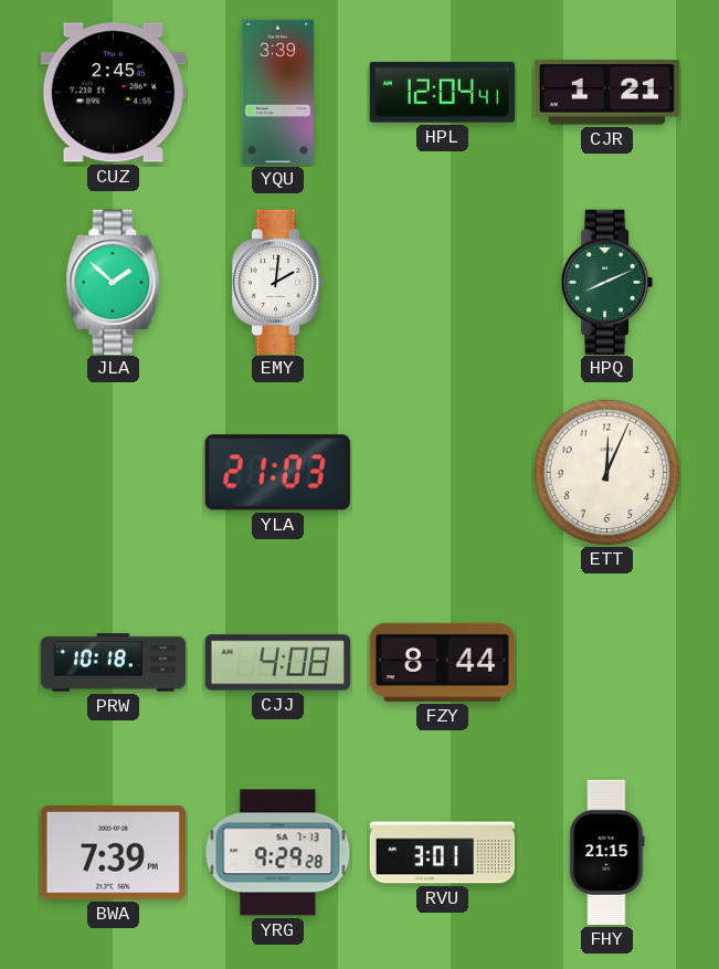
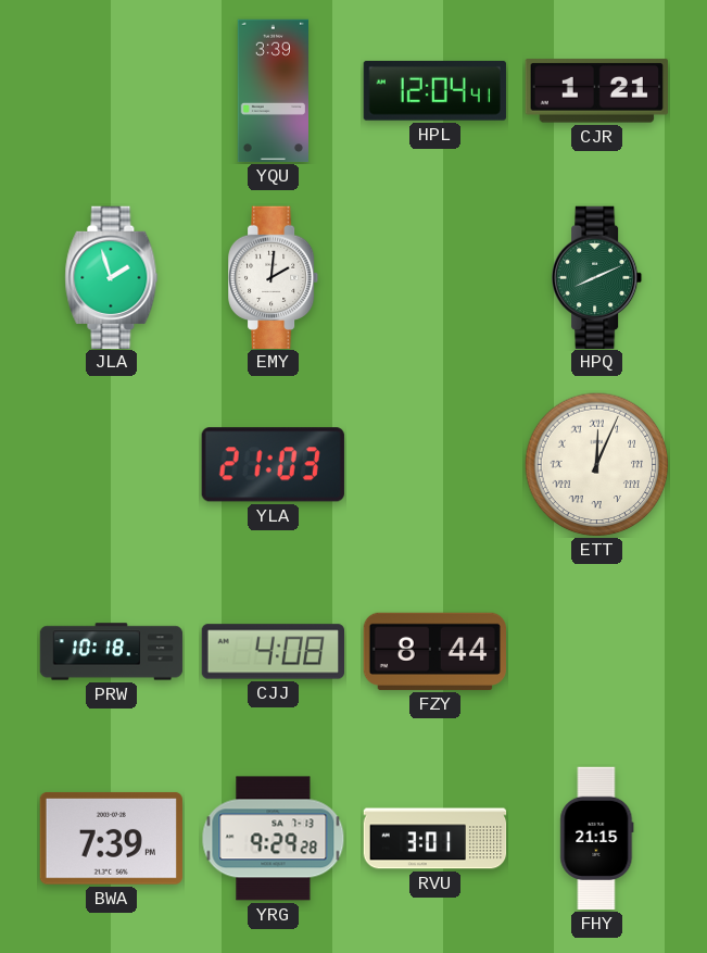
CUZ: 2:45 -> none
JLA: 1:52 -> 1:57
ETT numerals: Arabic -> Roman
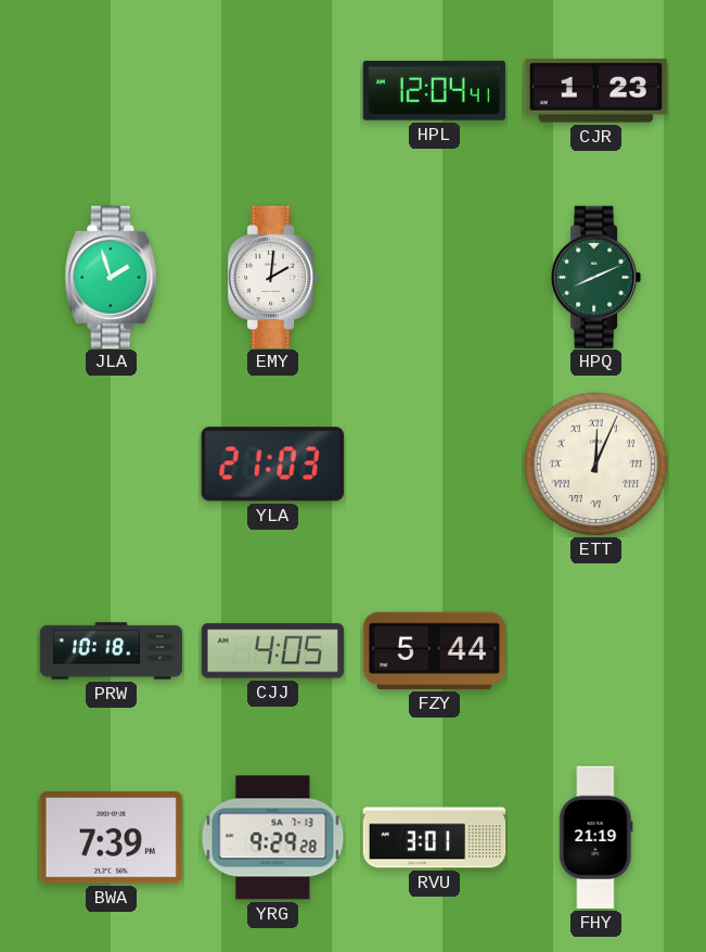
YQU: 3:39 -> none
CJR: 1:21 -> 1:23
CJJ: 4:08 -> 4:05
FZY: 8:44 -> 5:44
FHY: 21:15 -> 21:19
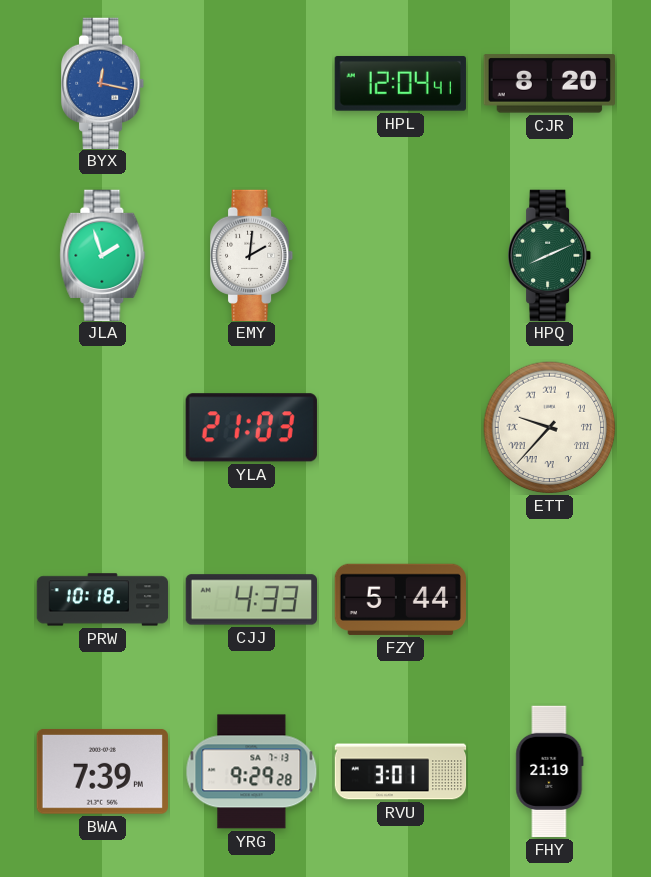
BYX: none -> 12:17
CJR: 1:23 -> 8:20
ETT: 12:04 -> 9:37
CJJ: 4:05 -> 4:33
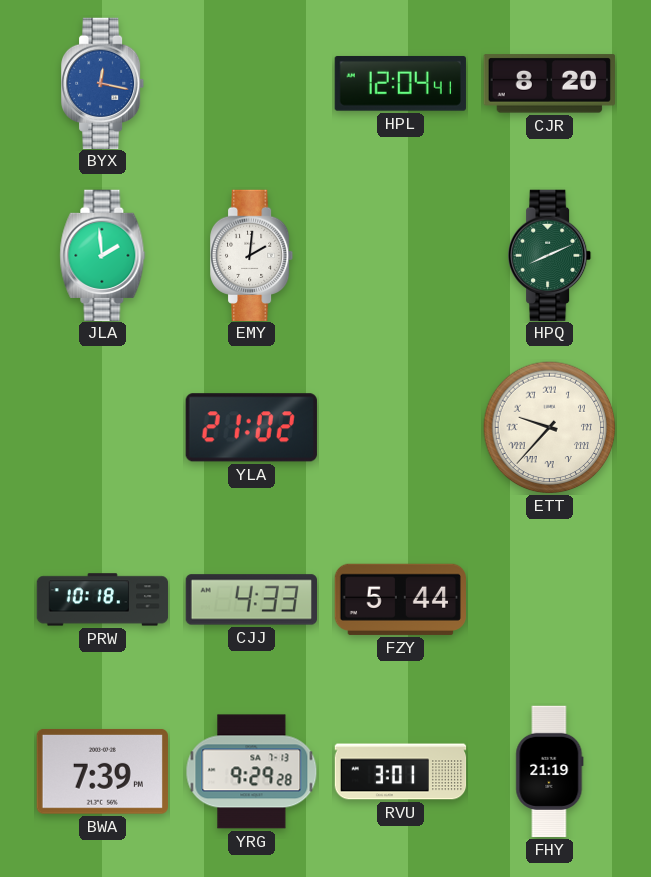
JLA: 1:57 -> 1:59
YLA: 21:03 -> 21:02
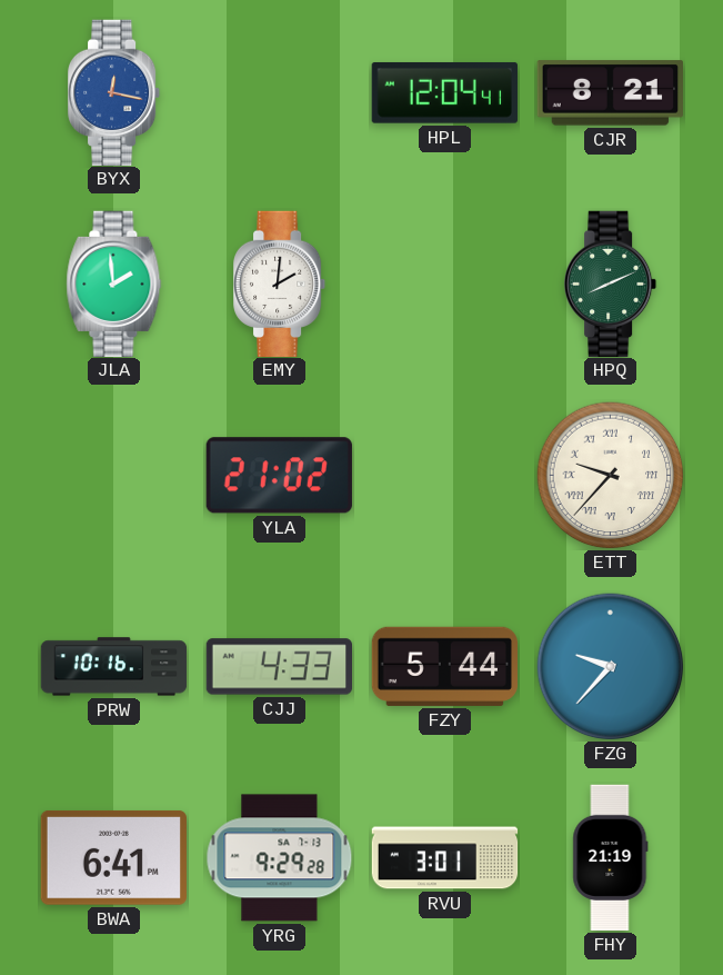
CJR: 8:20 -> 8:21
PRW: 10:18 -> 10:16
FZG: none -> 9:37
BWA: 7:39 -> 6:41
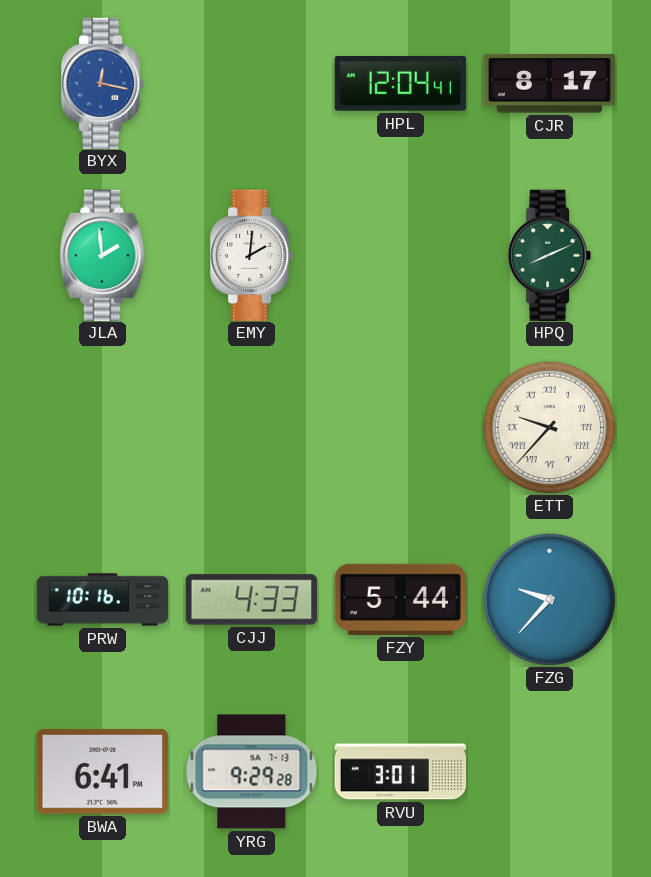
CJR: 8:21 -> 8:17
YLA: 21:02 -> none
FHY: 21:19 -> none
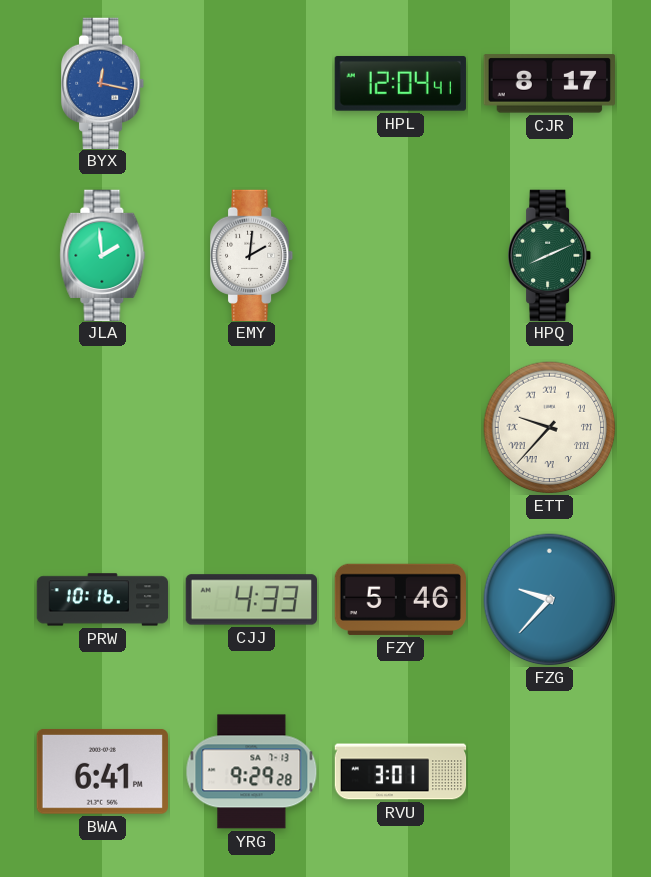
FZY: 5:44 -> 5:46
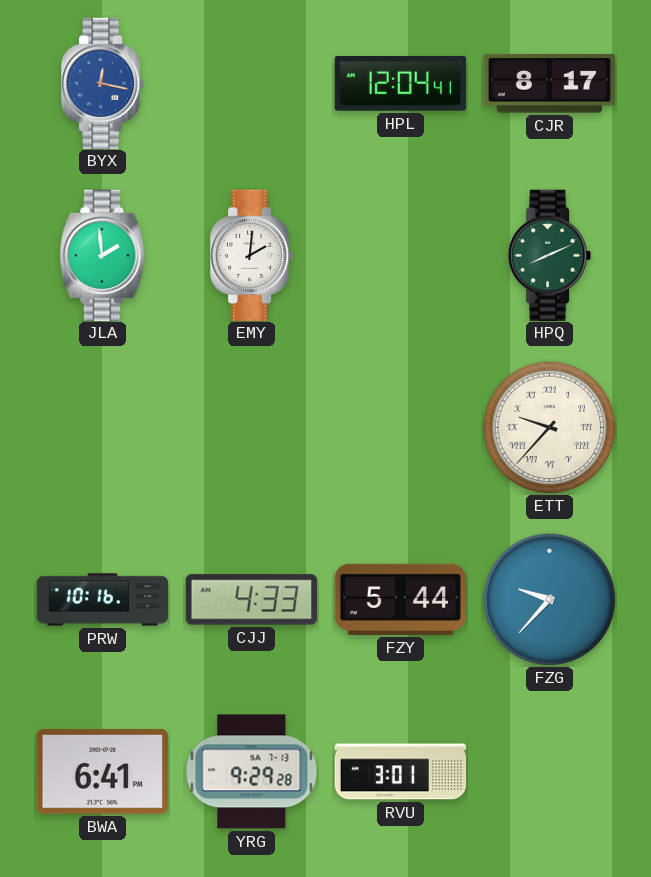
FZY: 5:46 -> 5:44
